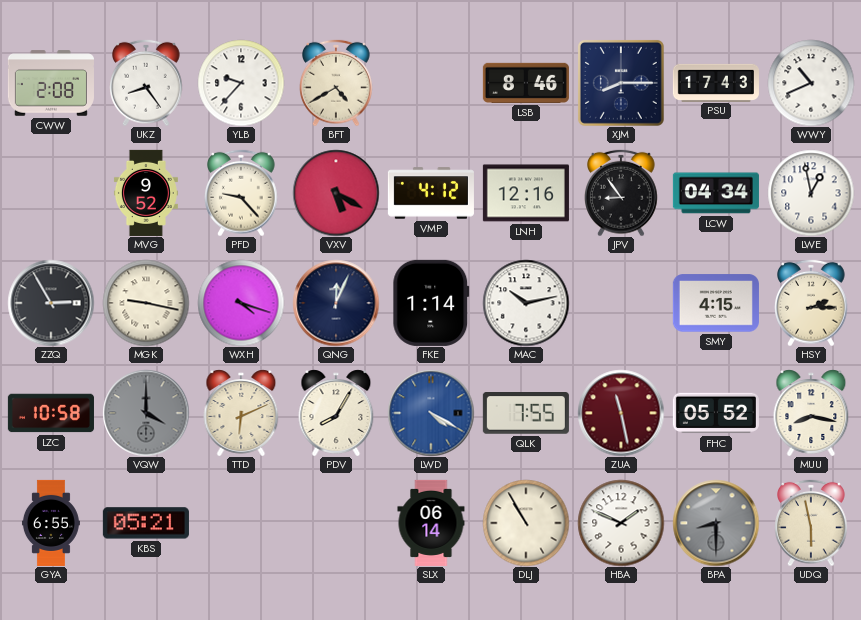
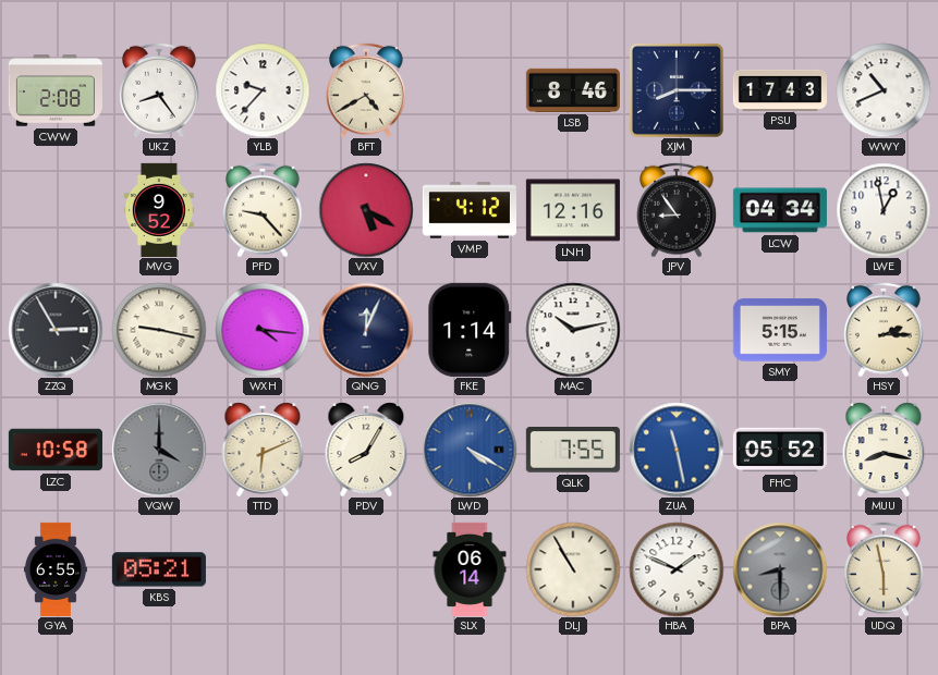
WXH: 4:18 -> 4:16
SMY: 4:15 -> 5:15
ZUA dial: burgundy -> blue
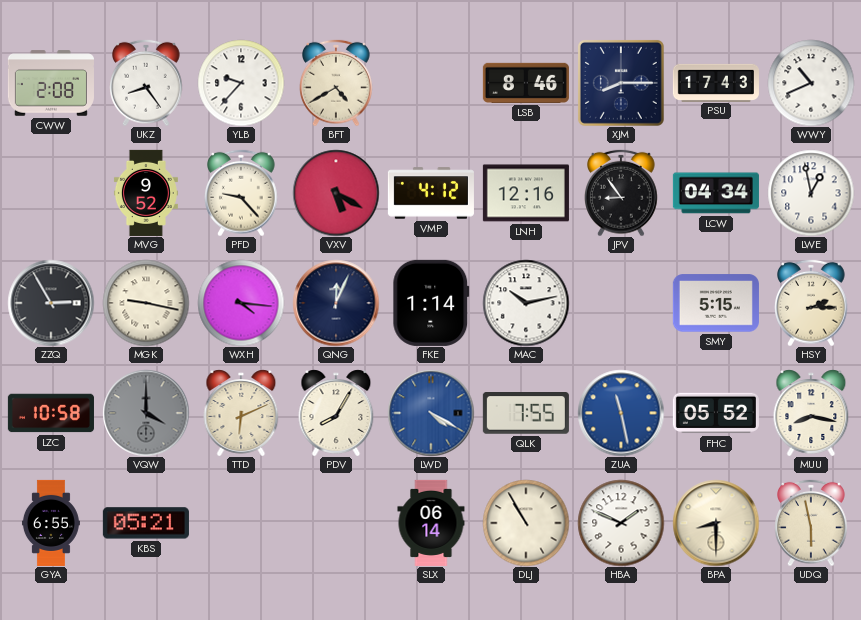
BPA dial: grey -> cream
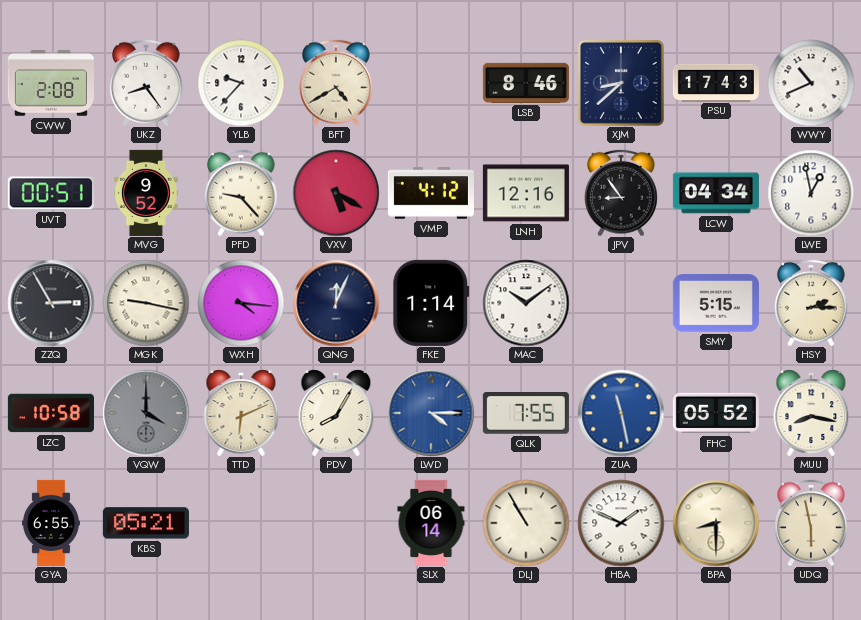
XJM: 8:15 -> 8:38
UVT: none -> 00:51
MAC: 10:13 -> 10:09
LWD: 4:20 -> 4:15
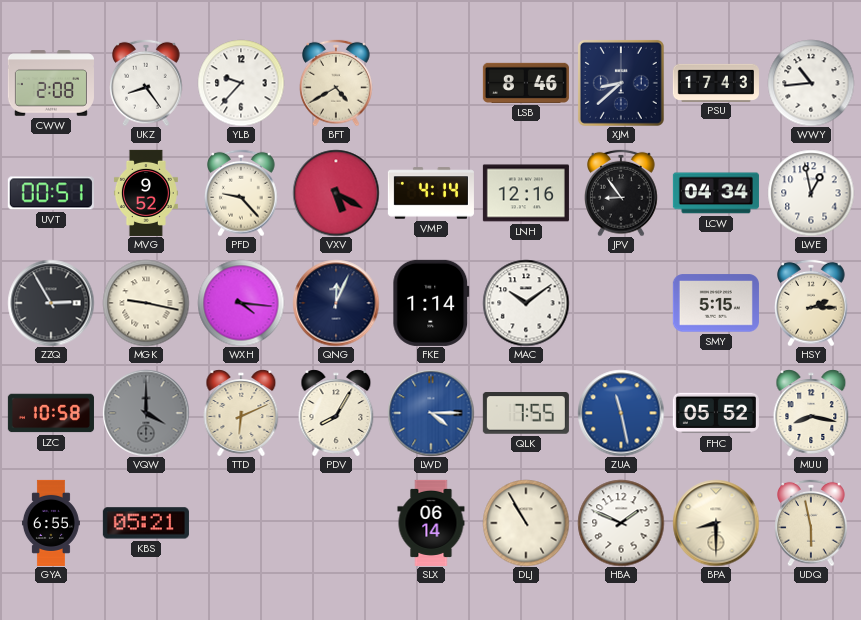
WWY: 10:41 -> 10:44
VMP: 4:12 -> 4:14
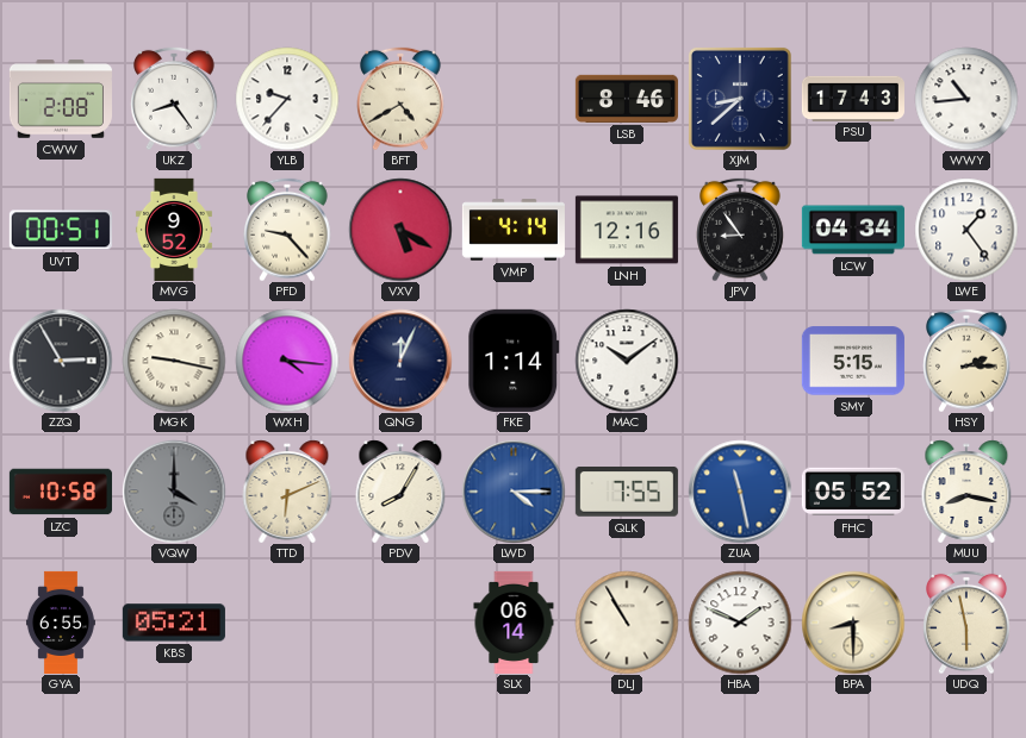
LWE: 12:58 -> 1:24
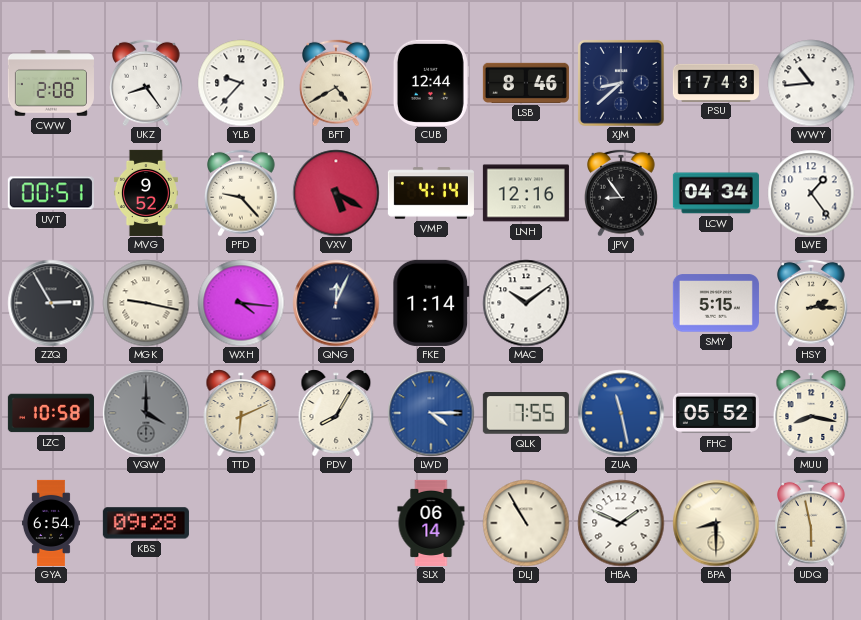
CUB: none -> 12:44
GYA: 6:55 -> 6:54
KBS: 05:21 -> 09:28
